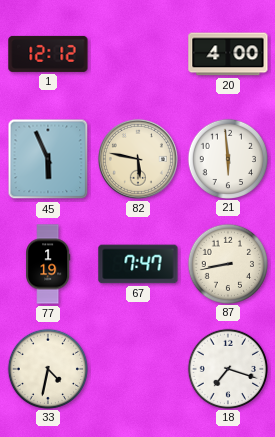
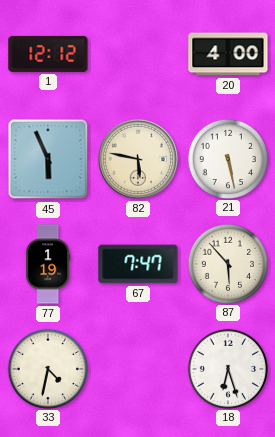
21: 5:59 -> 5:28
87: 8:43 -> 5:53
18: 7:18 -> 6:27
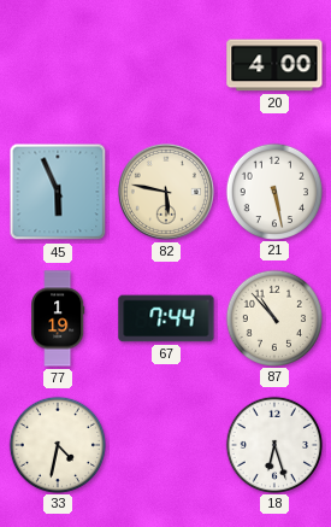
1: 12:12 -> none
67: 7:47 -> 7:44
87: 5:53 -> 10:53
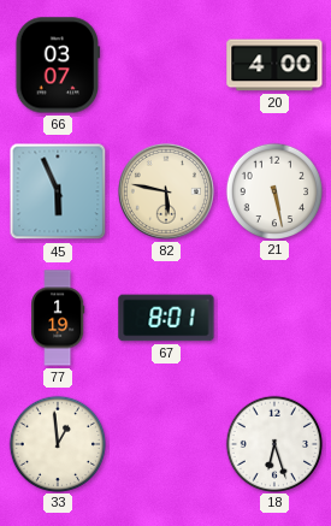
66: none -> 03:07
67: 7:44 -> 8:01
87: 10:53 -> none
33: 4:32 -> 12:59
